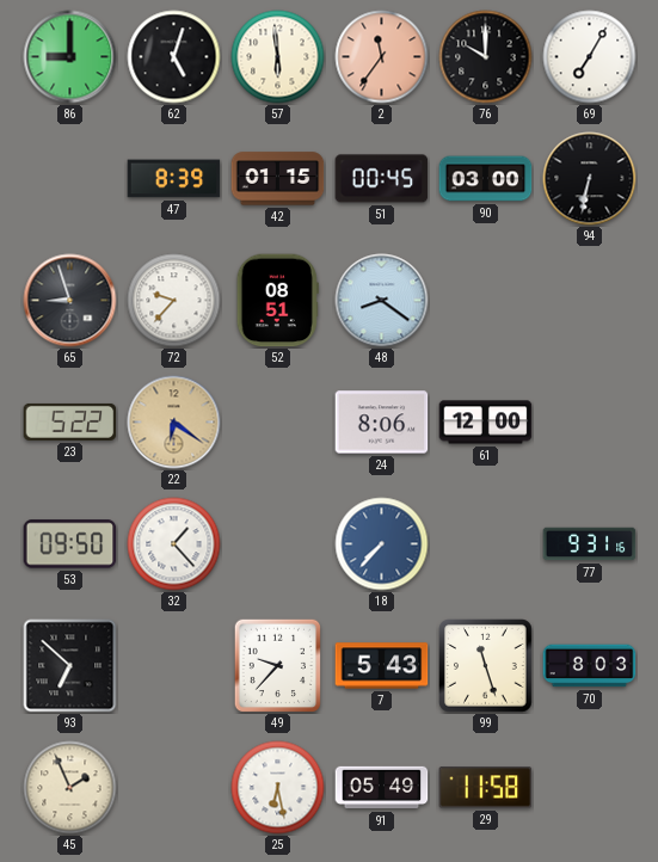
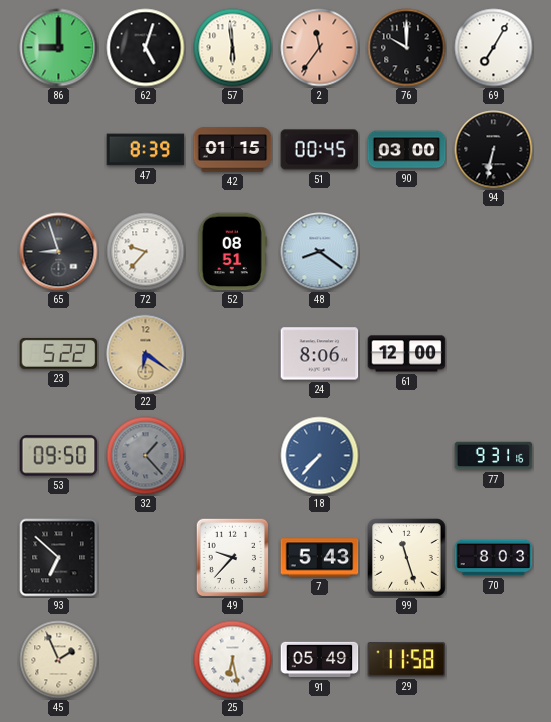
32 dial: white -> grey
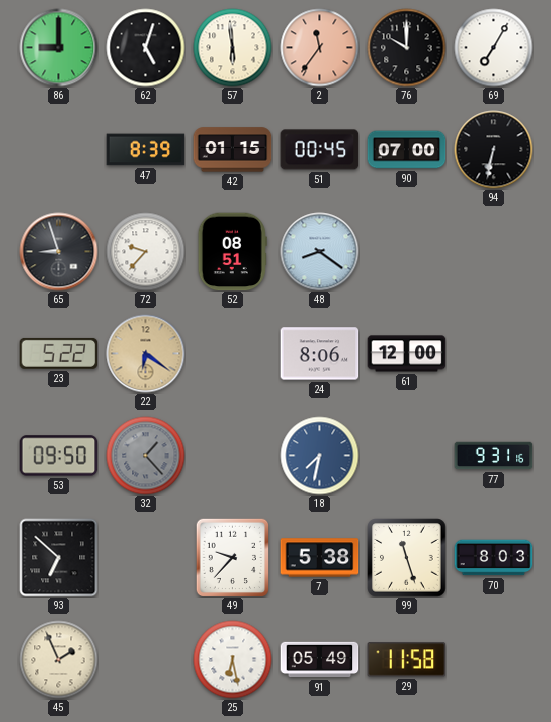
90: 03:00 -> 07:00
18: 7:37 -> 7:32
7: 5:43 -> 5:38
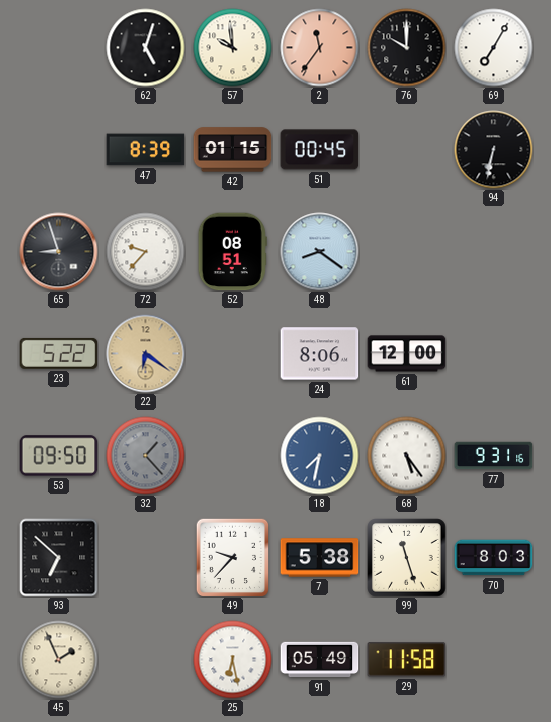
86: 9:00 -> none
57: 5:59 -> 9:59
90: 07:00 -> none
68: none -> 5:24
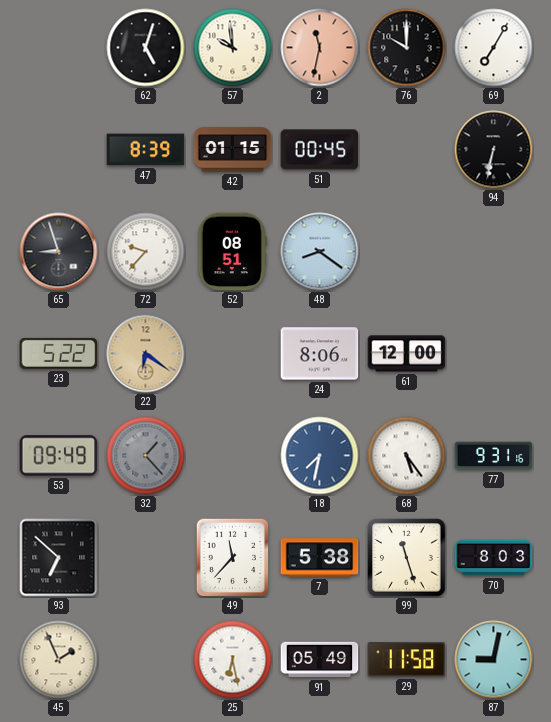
2: 11:36 -> 11:32
53: 09:50 -> 09:49
49: 9:37 -> 11:37
87: none -> 9:02
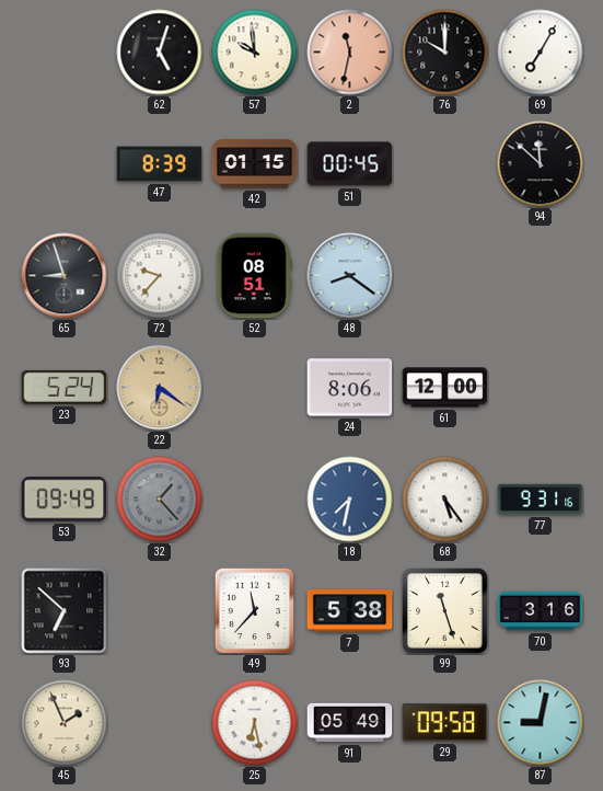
94: 6:32 -> 11:52
23: 5:22 -> 5:24
70: 8:03 -> 3:16
29: 11:58 -> 09:58
